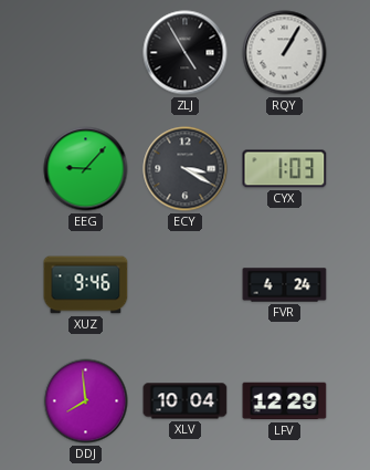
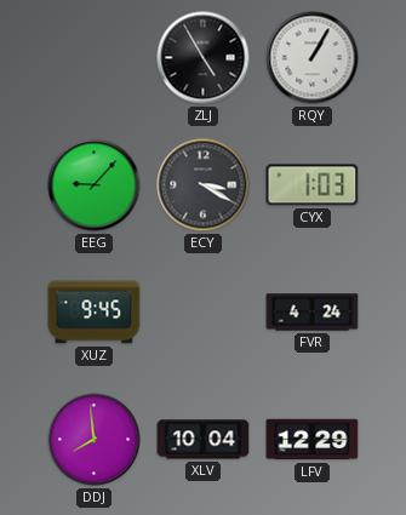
XUZ: 9:46 -> 9:45
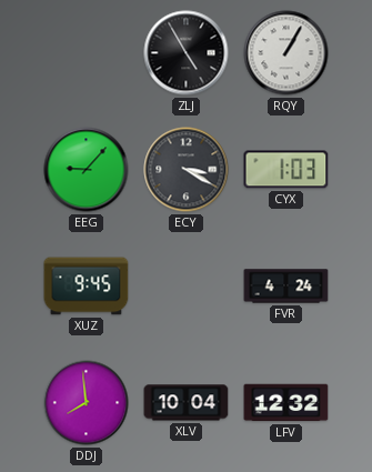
LFV: 12:29 -> 12:32
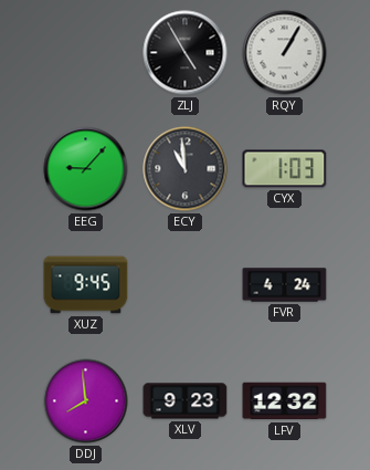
ECY: 3:20 -> 10:59
XLV: 10:04 -> 9:23
